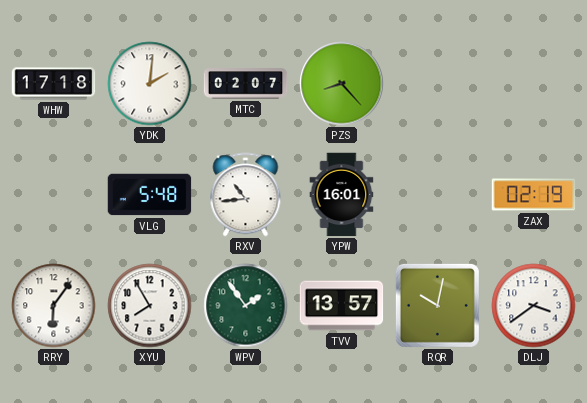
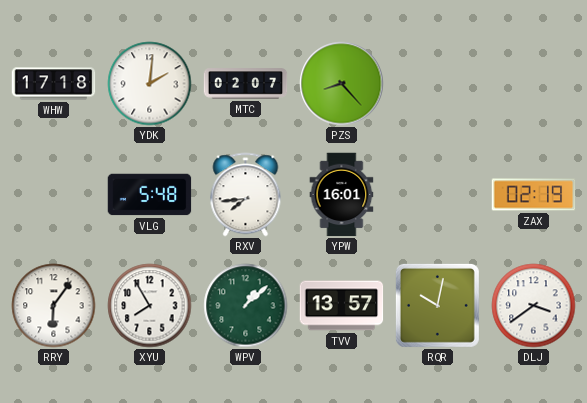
RXV: 10:44 -> 7:44
WPV: 1:54 -> 1:08
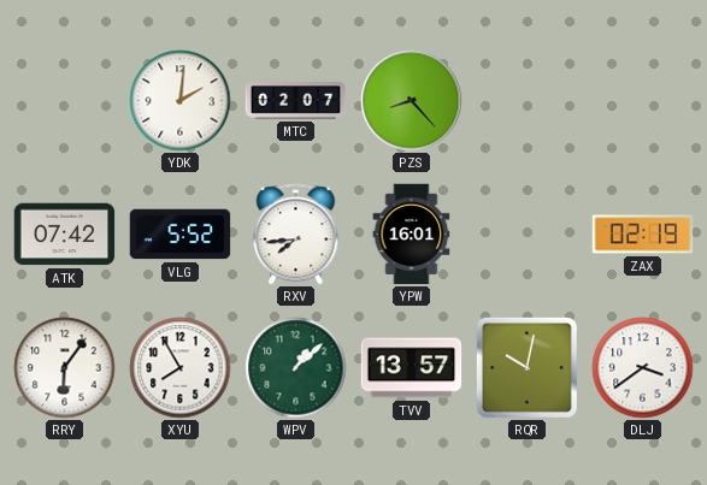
WHW: 17:18 -> none
ATK: none -> 07:42
VLG: 5:48 -> 5:52
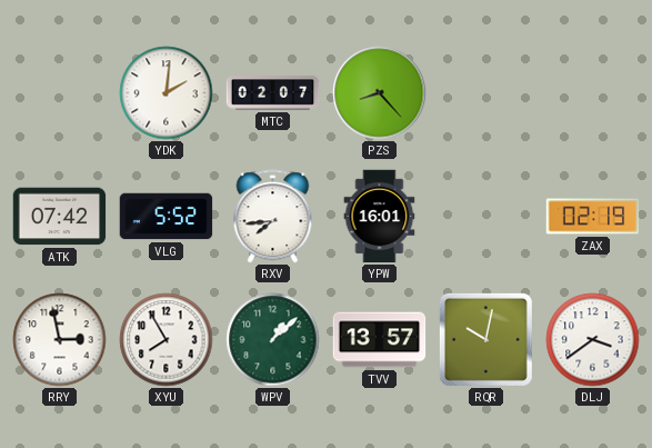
RRY: 6:06 -> 2:58
